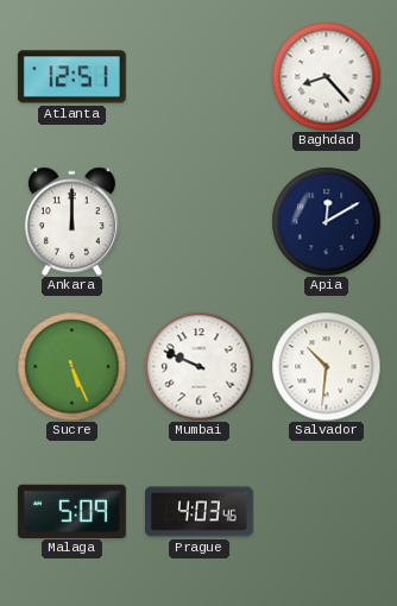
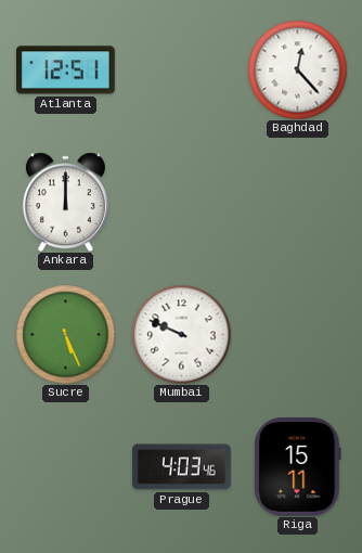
Baghdad: 8:23 -> 12:23
Apia: 12:10 -> none
Salvador: 10:31 -> none
Malaga: 5:09 -> none
Riga: none -> 15:11
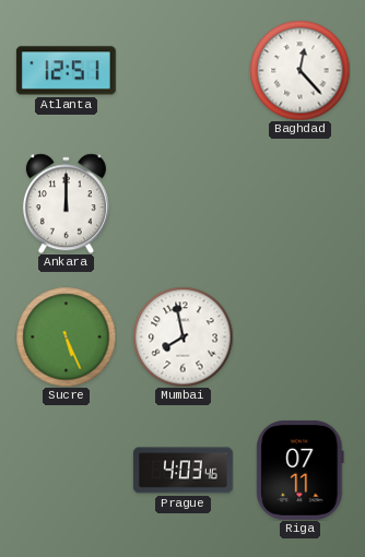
Mumbai: 9:49 -> 7:58
Riga: 15:11 -> 07:11
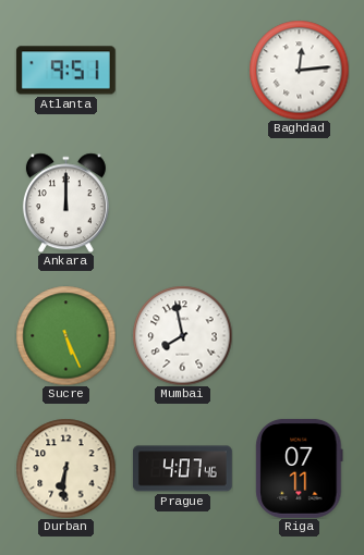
Atlanta: 12:51 -> 9:51
Baghdad: 12:23 -> 12:14
Durban: none -> 6:31
Prague: 4:03 -> 4:07
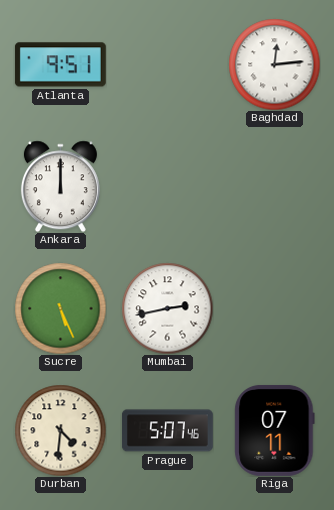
Mumbai: 7:58 -> 2:43
Durban: 6:31 -> 4:31
Prague: 4:07 -> 5:07
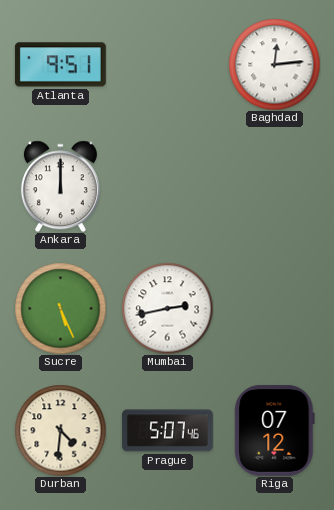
Riga: 07:11 -> 07:12
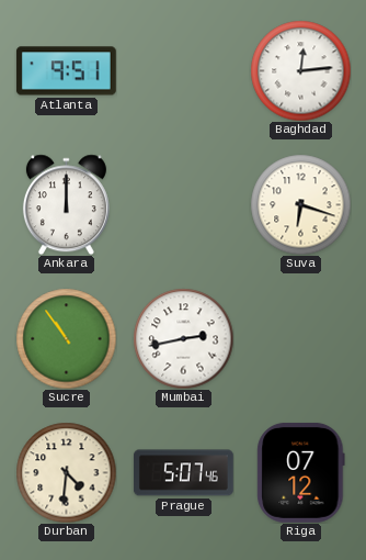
Suva: none -> 6:18
Sucre: 5:26 -> 10:54
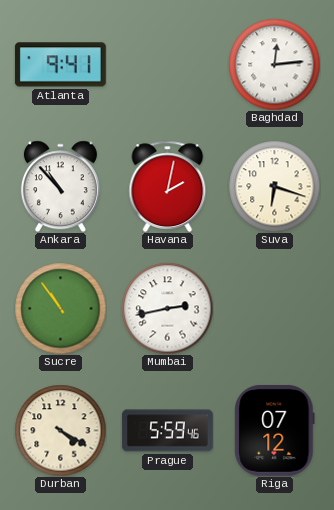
Atlanta: 9:51 -> 9:41
Ankara: 12:00 -> 10:53
Havana: none -> 2:02
Durban: 4:31 -> 4:20
Prague: 5:07 -> 5:59
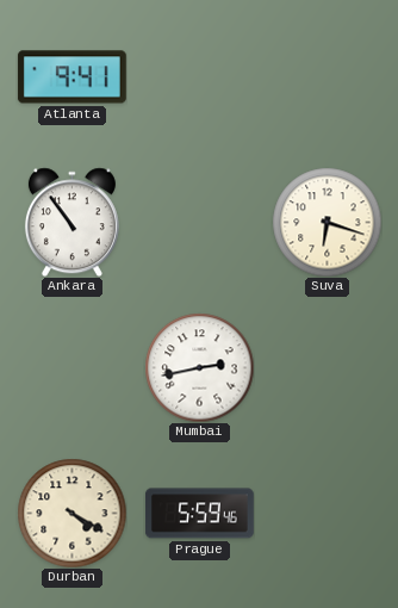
Baghdad: 12:14 -> none
Ankara: 10:53 -> 10:54
Havana: 2:02 -> none
Sucre: 10:54 -> none
Riga: 07:12 -> none
